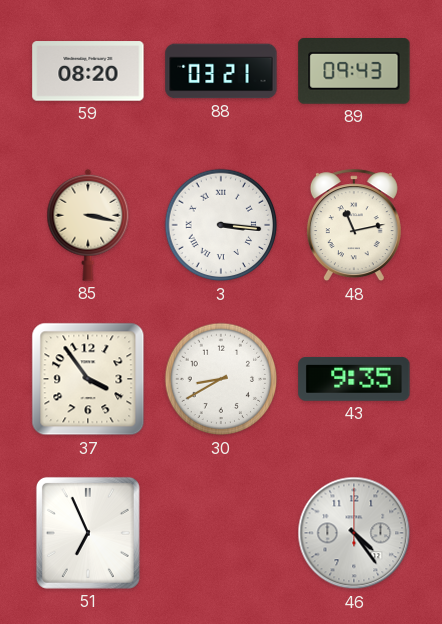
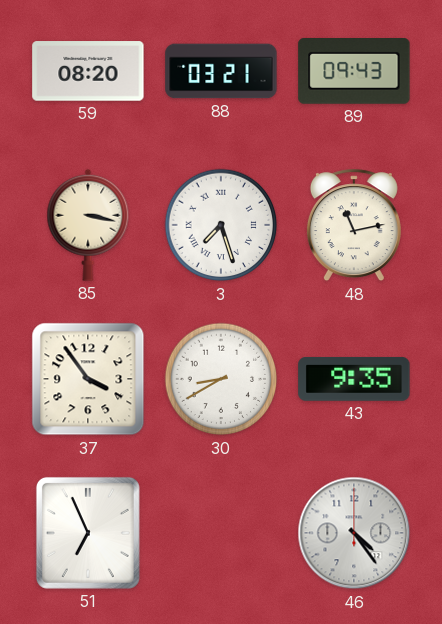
3: 3:16 -> 7:27
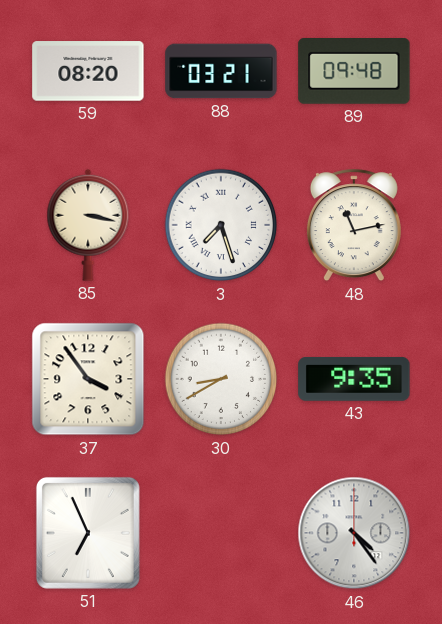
89: 09:43 -> 09:48
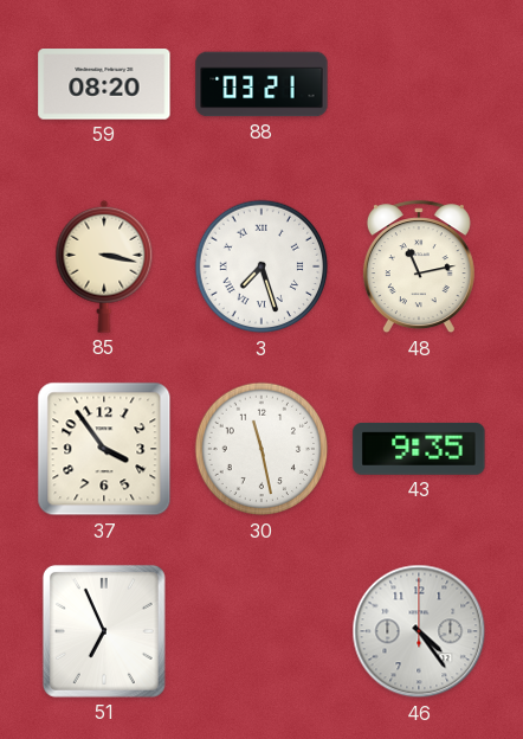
89: 09:48 -> none
30: 8:40 -> 11:28
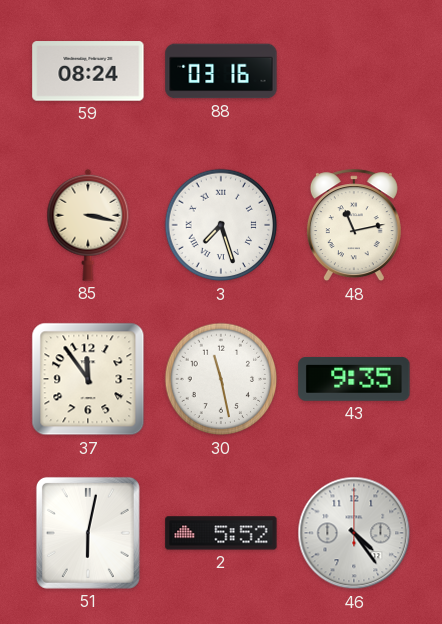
59: 08:20 -> 08:24
88: 03:21 -> 03:16
37: 3:54 -> 11:54
51: 6:56 -> 6:02
2: none -> 5:52
